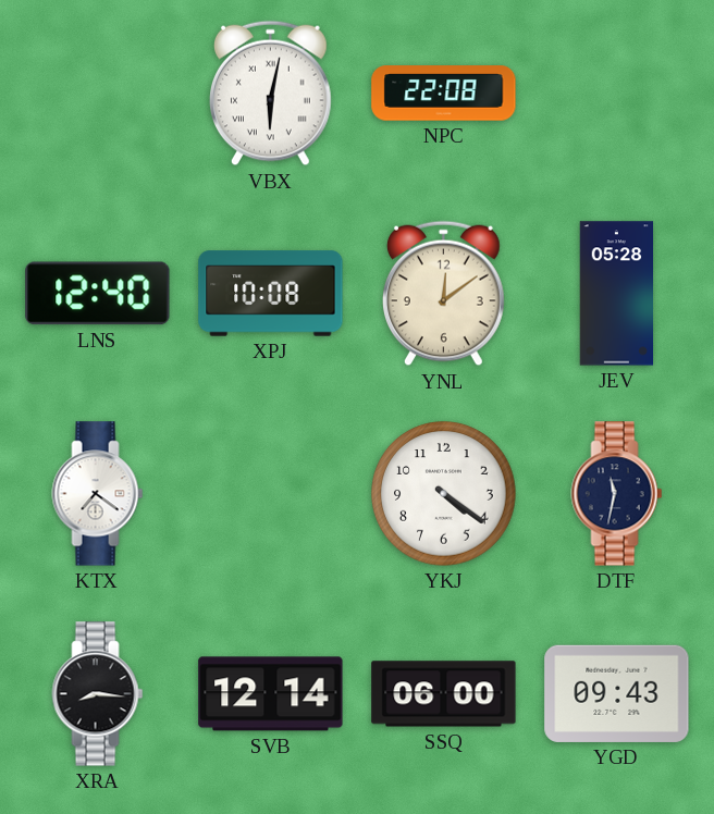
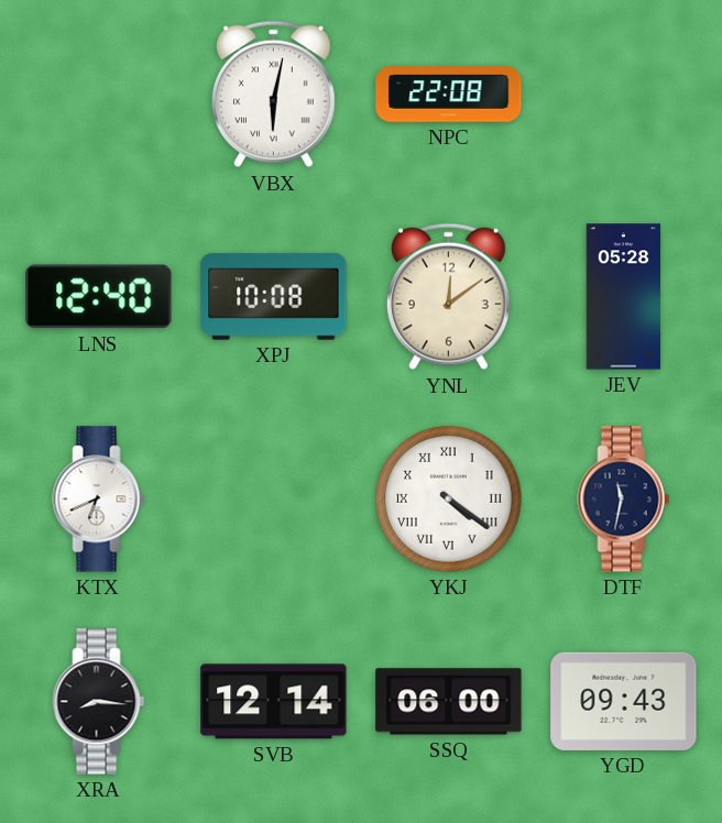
KTX: 7:21 -> 6:41
YKJ numerals: Arabic -> Roman
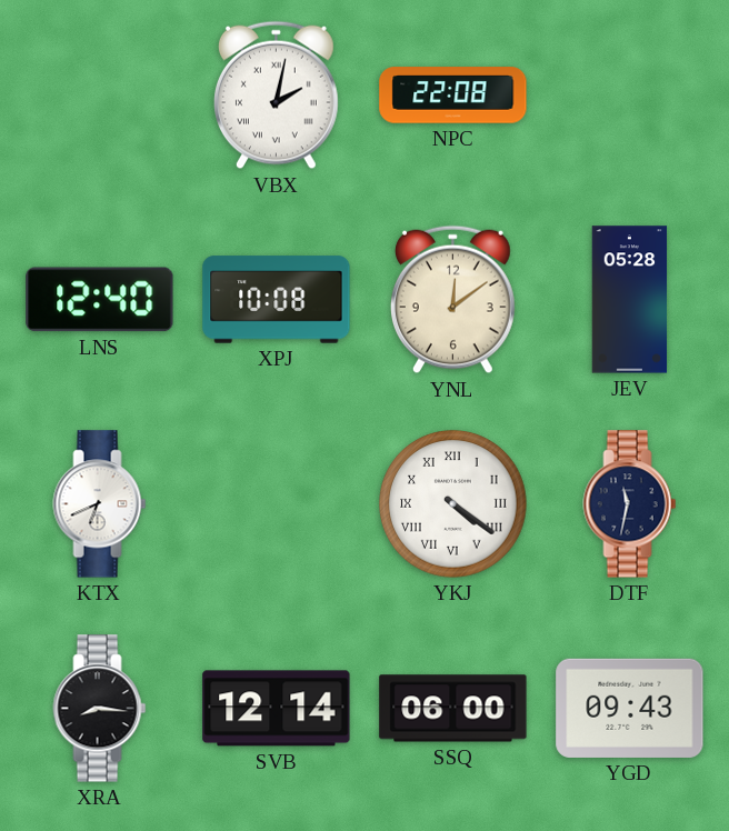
VBX: 6:02 -> 2:02
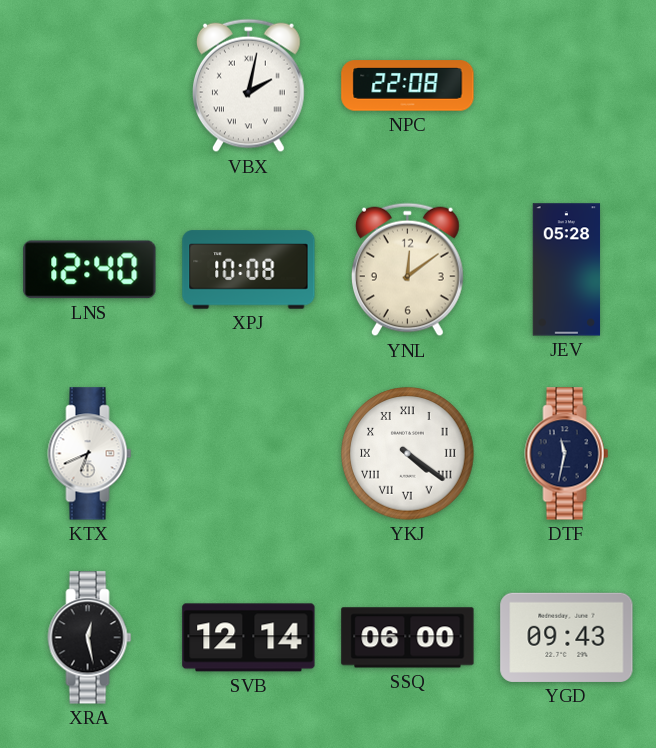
XRA: 8:16 -> 12:28
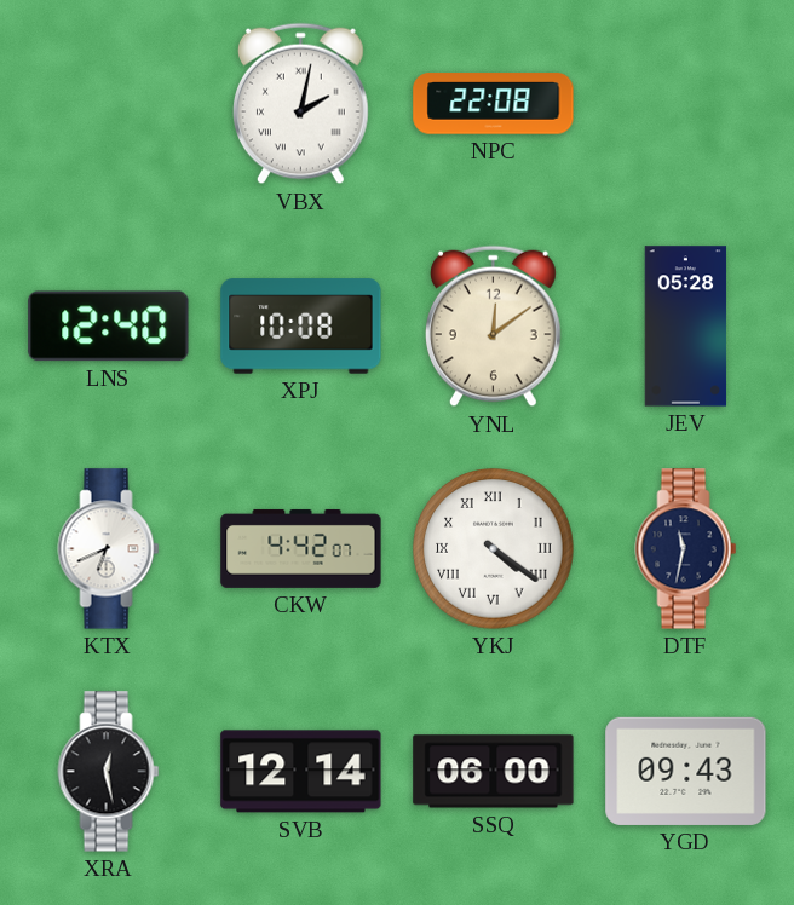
CKW: none -> 4:42
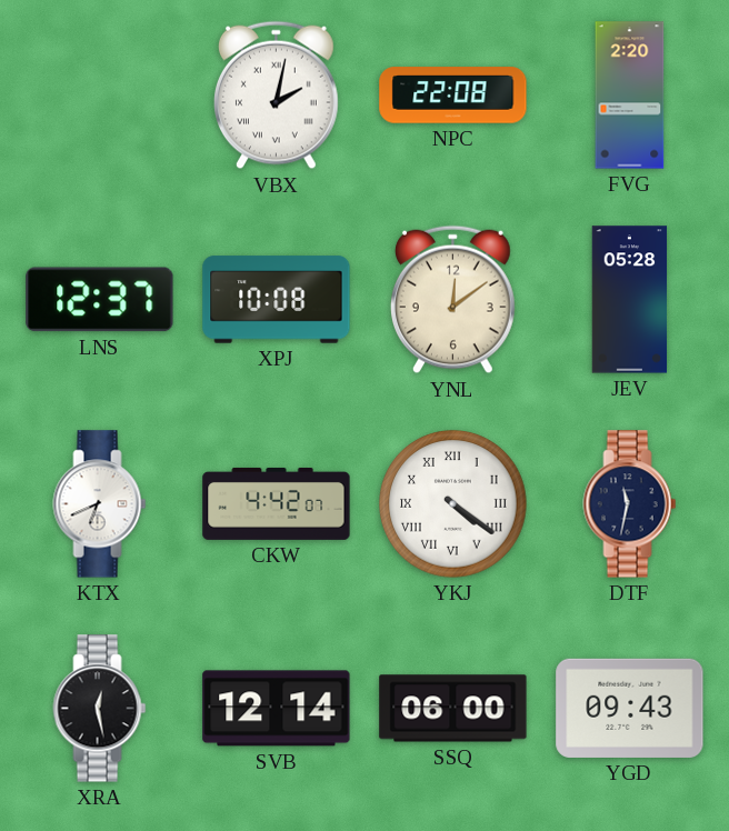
FVG: none -> 2:20
LNS: 12:40 -> 12:37
